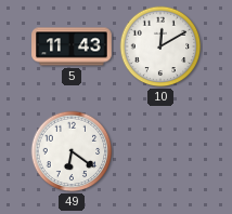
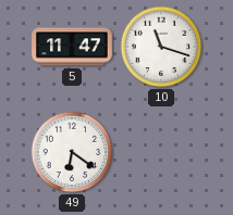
5: 11:43 -> 11:47
10: 12:10 -> 11:18
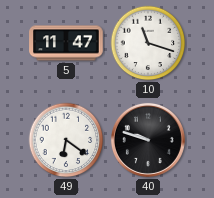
40: none -> 9:48
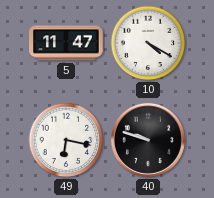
10: 11:18 -> 4:20
49: 6:21 -> 6:17
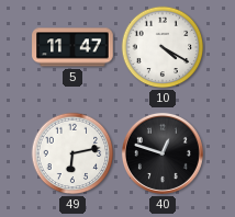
49: 6:17 -> 6:13
40: 9:48 -> 12:48
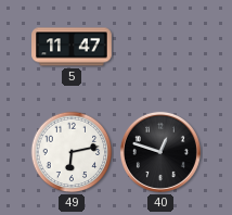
10: 4:20 -> none
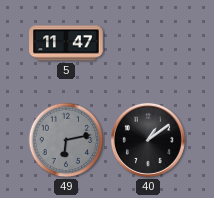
49 dial: white -> grey
40: 12:48 -> 1:09
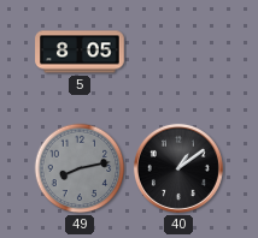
5: 11:47 -> 8:05
49: 6:13 -> 8:13
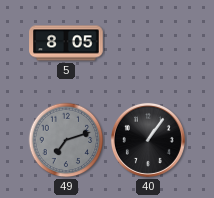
49: 8:13 -> 7:12
40: 1:09 -> 1:06
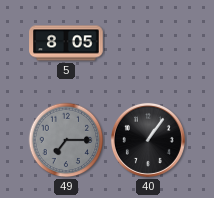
49: 7:12 -> 7:15
